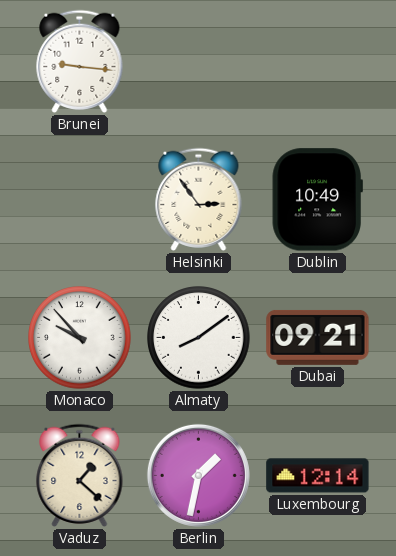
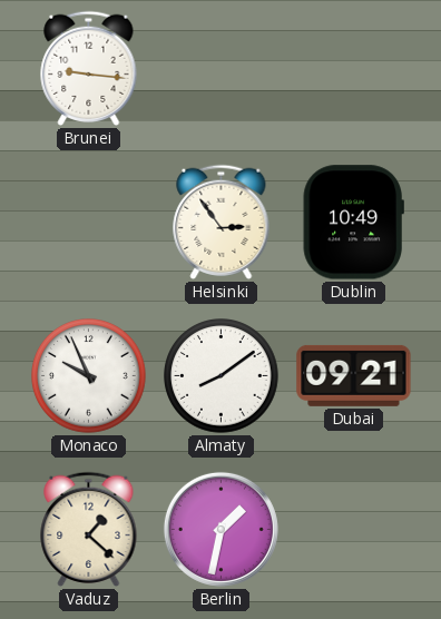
Monaco: 9:53 -> 9:56
Luxembourg: 12:14 -> none
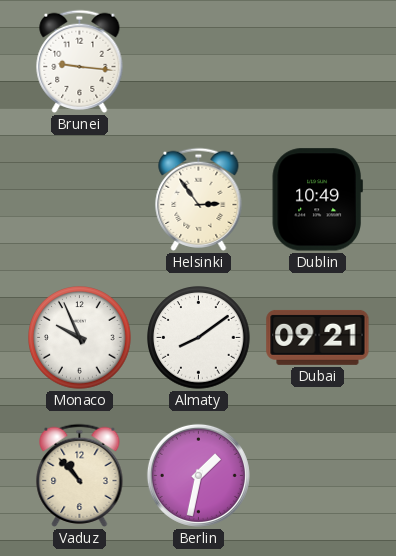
Vaduz: 1:22 -> 10:53
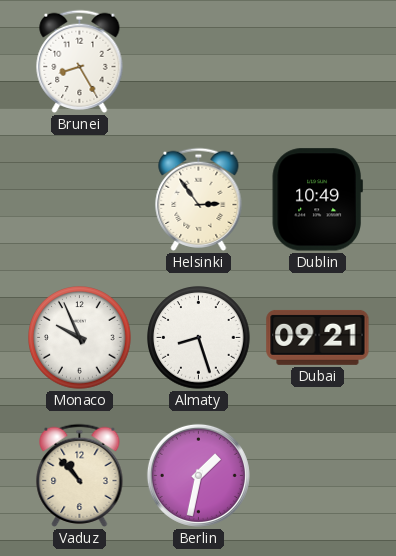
Brunei: 9:16 -> 8:25
Almaty: 8:09 -> 8:27
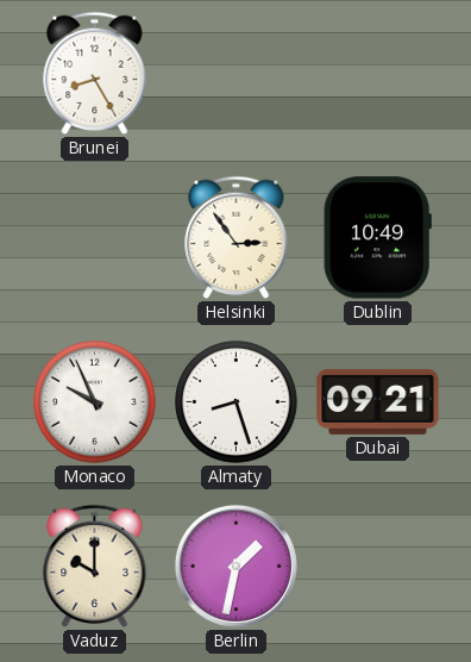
Vaduz: 10:53 -> 10:00
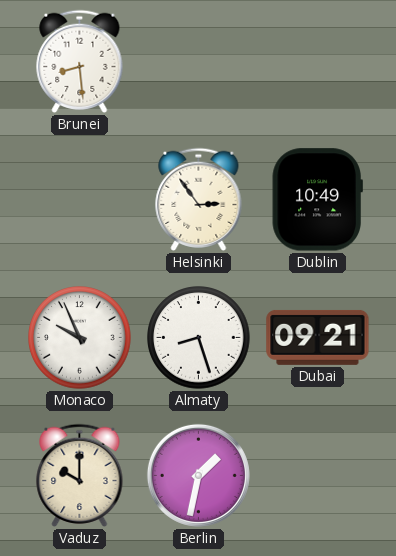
Brunei: 8:25 -> 8:29
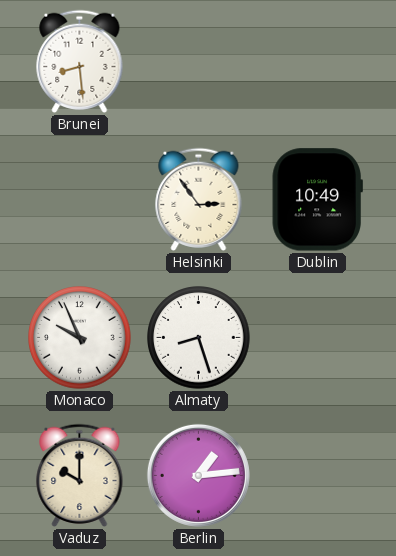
Dubai: 09:21 -> none
Berlin: 1:32 -> 1:14
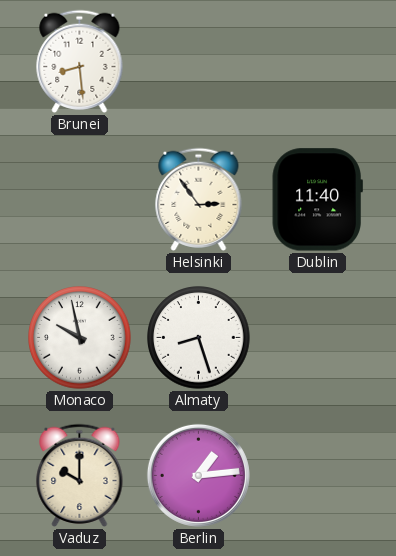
Dublin: 10:49 -> 11:40
Monaco: 9:56 -> 9:58
